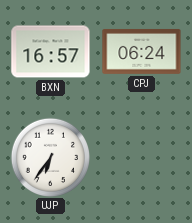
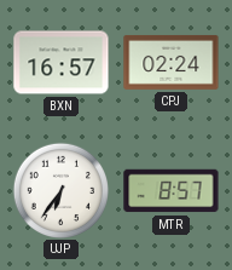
CPJ: 06:24 -> 02:24
MTR: none -> 8:57
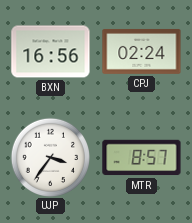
BXN: 16:57 -> 16:56
UJP: 6:36 -> 3:36
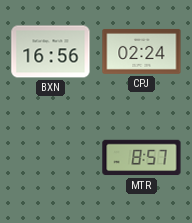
UJP: 3:36 -> none
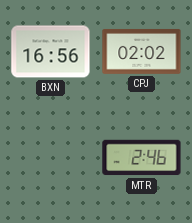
CPJ: 02:24 -> 02:02
MTR: 8:57 -> 2:46
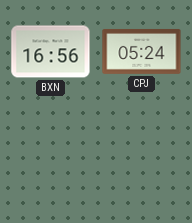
CPJ: 02:02 -> 05:24
MTR: 2:46 -> none
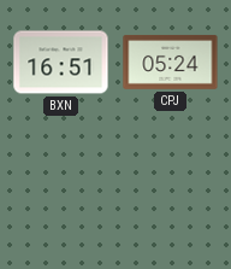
BXN: 16:56 -> 16:51
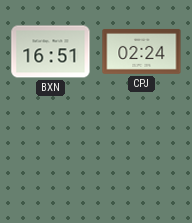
CPJ: 05:24 -> 02:24
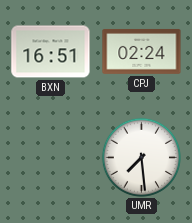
UMR: none -> 7:29
